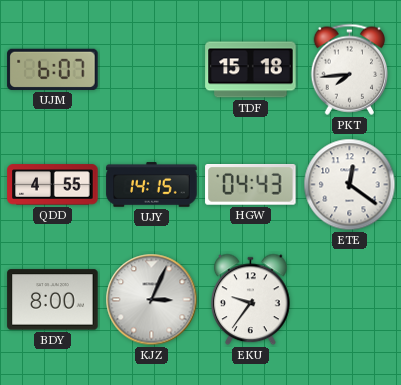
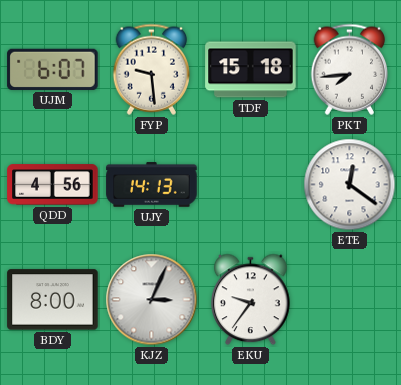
FYP: none -> 9:29
QDD: 4:55 -> 4:56
UJY: 14:15 -> 14:13
HGW: 04:43 -> none
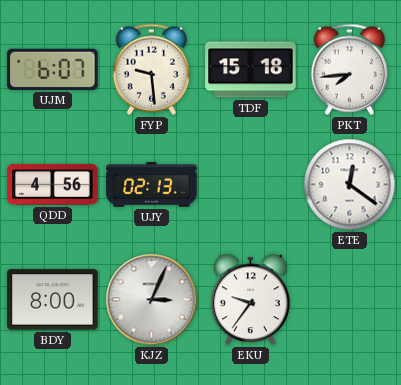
UJY: 14:13 -> 02:13
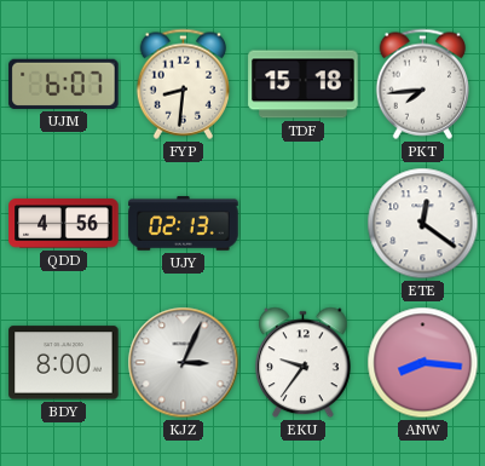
FYP: 9:29 -> 8:31
ANW: none -> 8:16
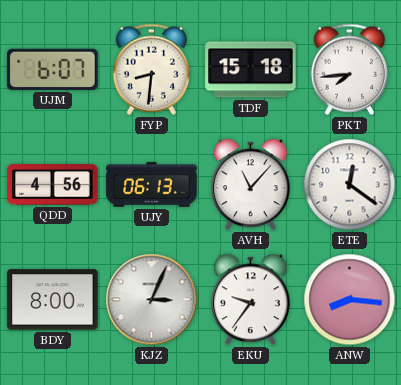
UJY: 02:13 -> 06:13
AVH: none -> 11:07
